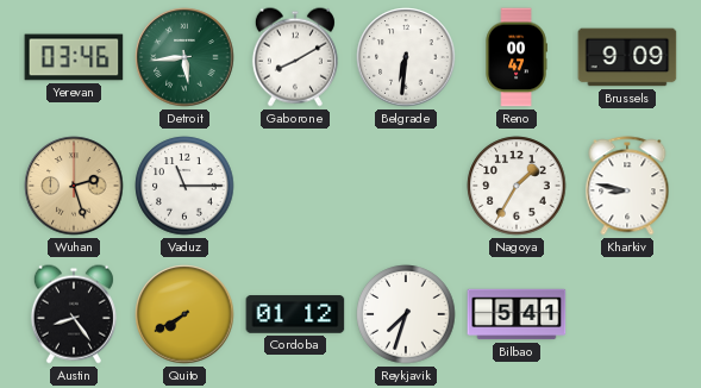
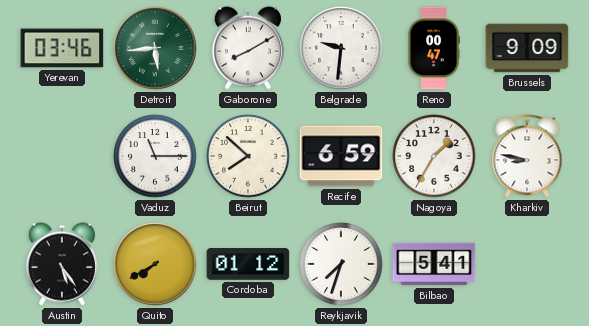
Belgrade: 6:31 -> 9:31
Wuhan: 2:27 -> none
Beirut: none -> 7:52
Recife: none -> 6:59
Austin: 8:24 -> 5:24
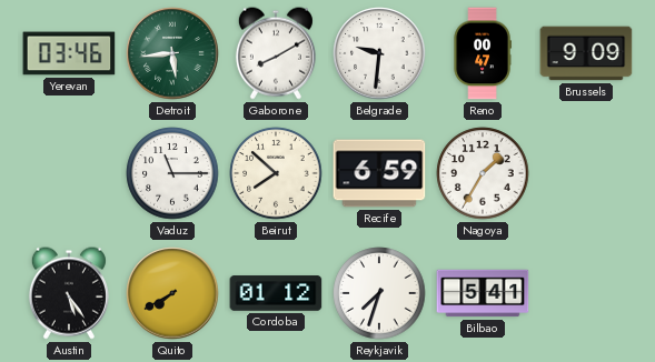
Kharkiv: 8:47 -> none
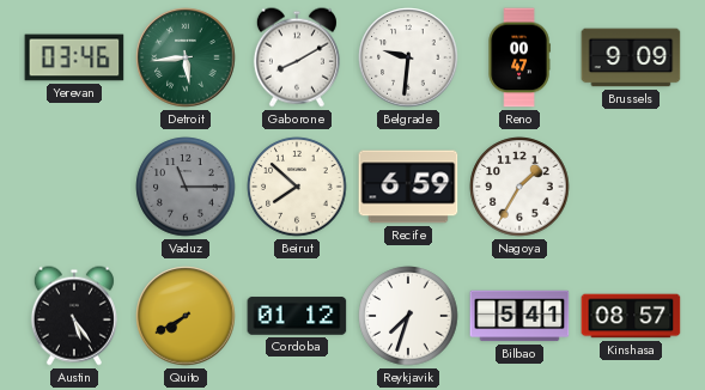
Vaduz dial: white -> grey
Kinshasa: none -> 08:57
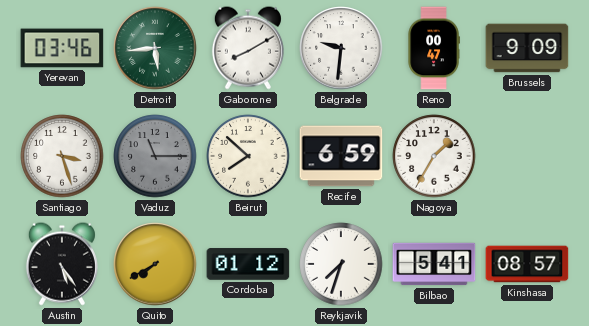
Santiago: none -> 3:27
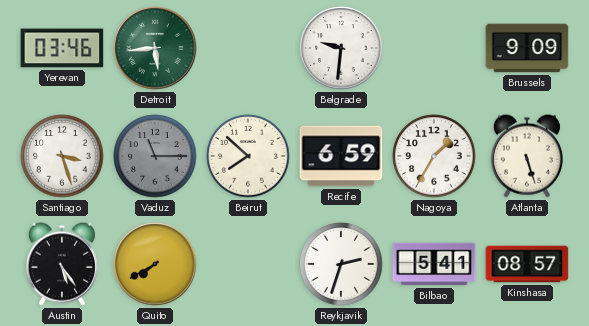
Gaborone: 8:10 -> none
Reno: 00:47 -> none
Atlanta: none -> 5:27
Cordoba: 01:12 -> none
Reykjavik: 7:33 -> 2:33
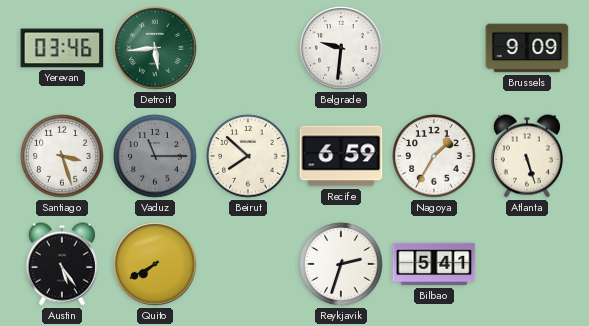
Kinshasa: 08:57 -> none
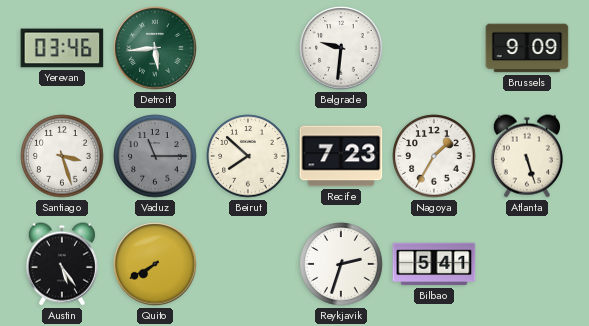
Recife: 6:59 -> 7:23
